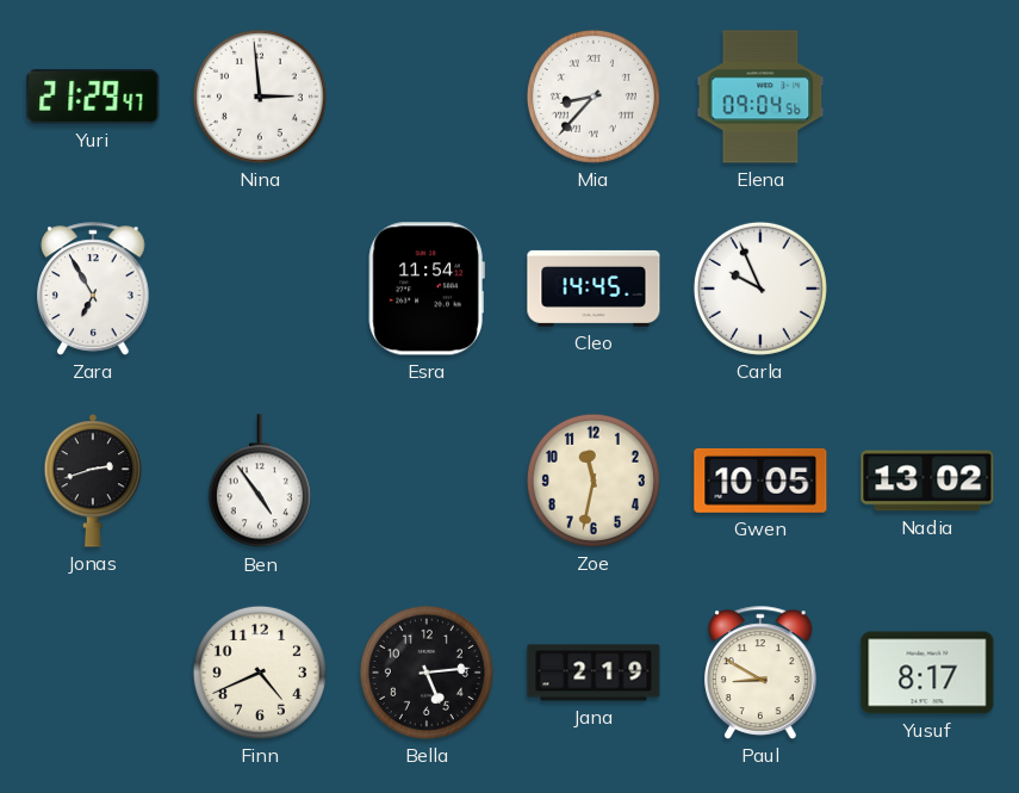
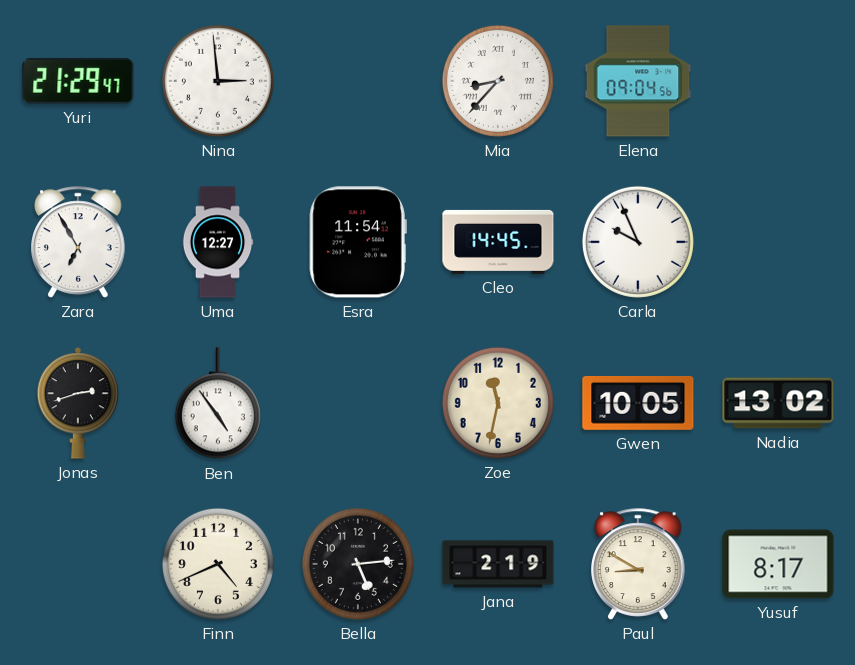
Uma: none -> 12:27
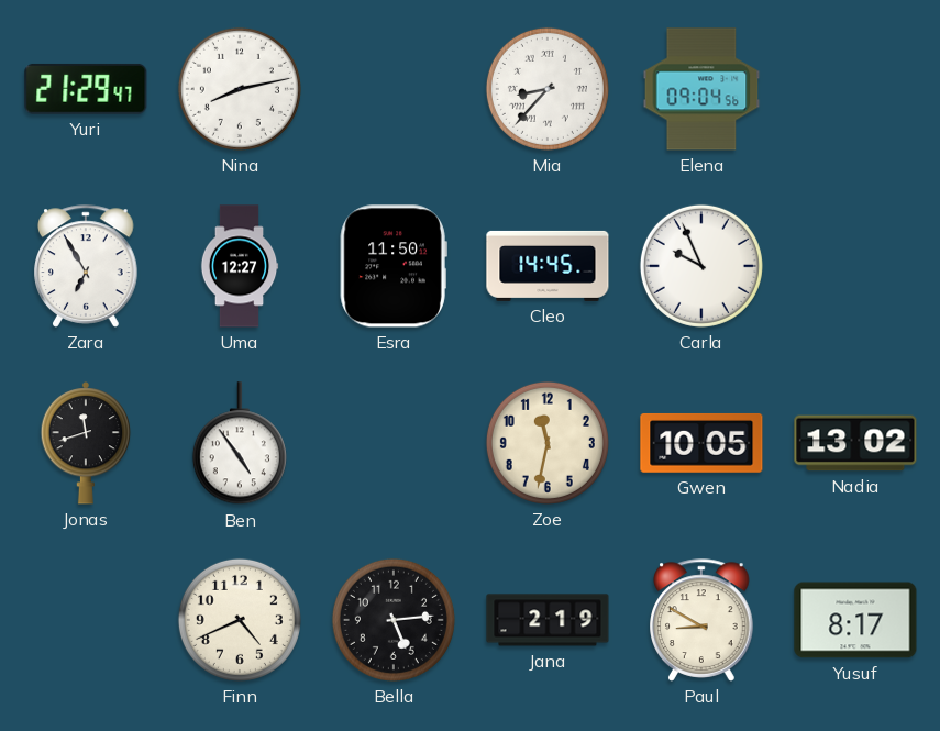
Nina: 2:59 -> 8:13
Esra: 11:54 -> 11:50
Jonas: 2:42 -> 11:42
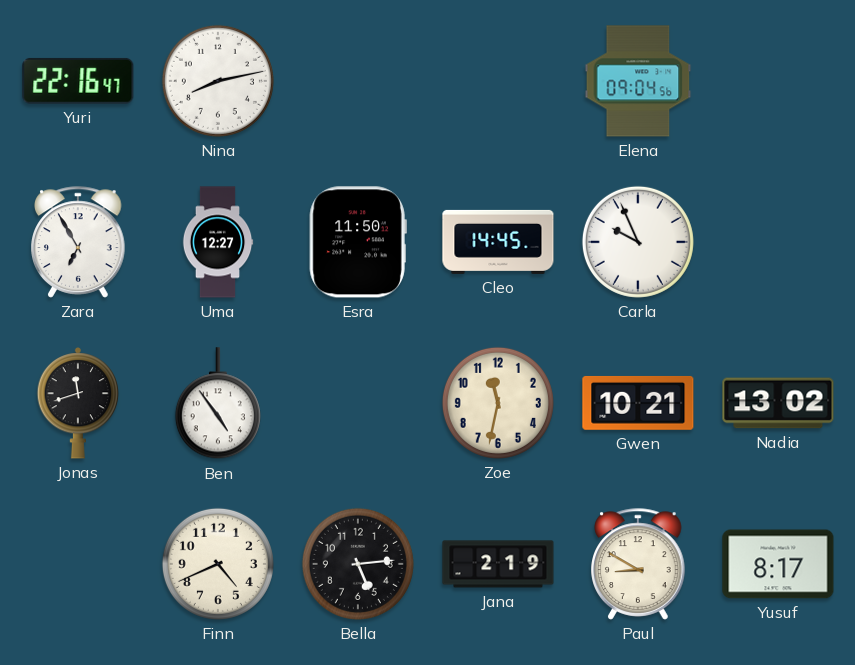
Yuri: 21:29 -> 22:16
Mia: 8:37 -> none
Gwen: 10:05 -> 10:21
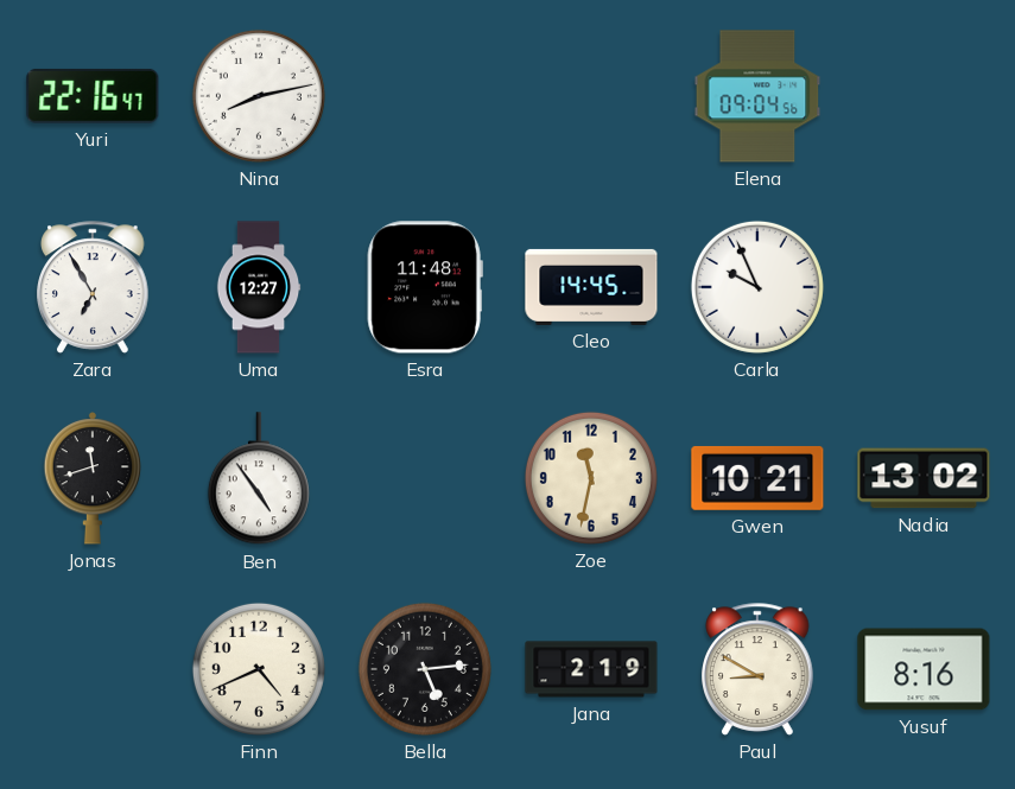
Esra: 11:50 -> 11:48
Yusuf: 8:17 -> 8:16
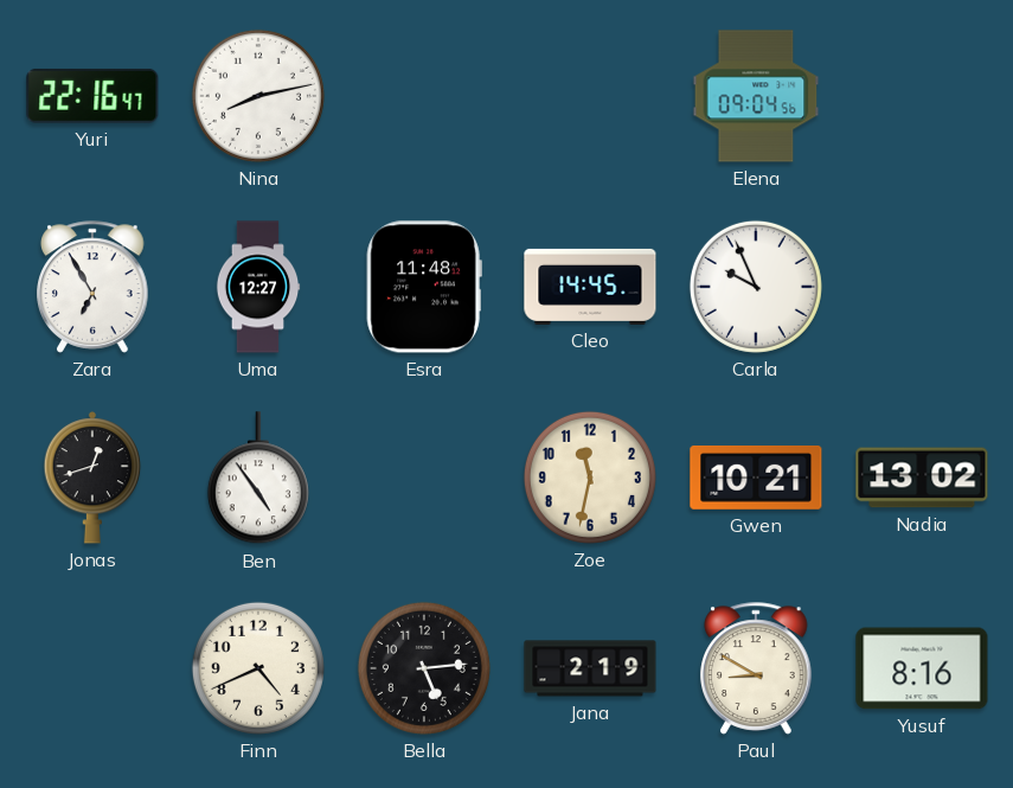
Jonas: 11:42 -> 12:42
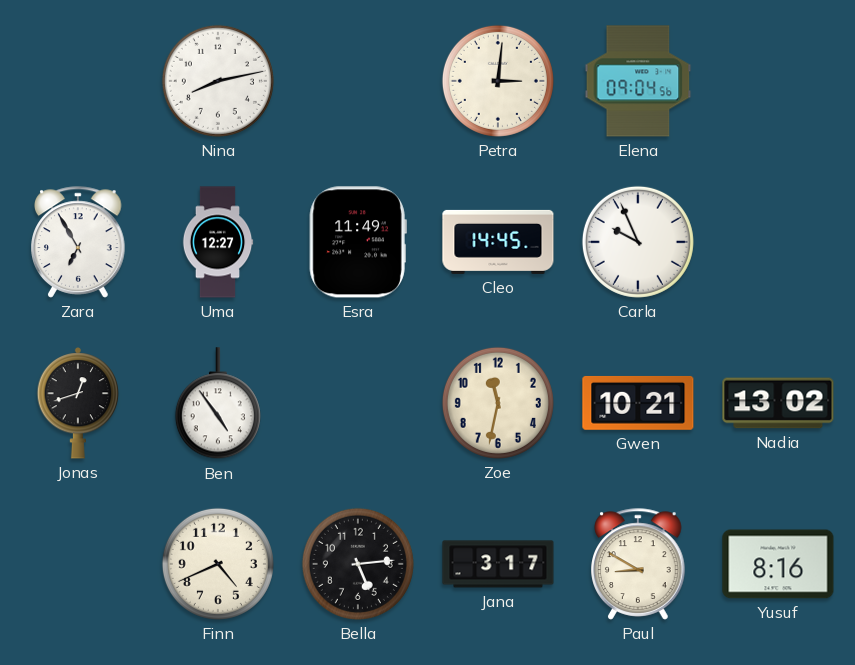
Yuri: 22:16 -> none
Petra: none -> 3:01
Esra: 11:48 -> 11:49
Jana: 2:19 -> 3:17
